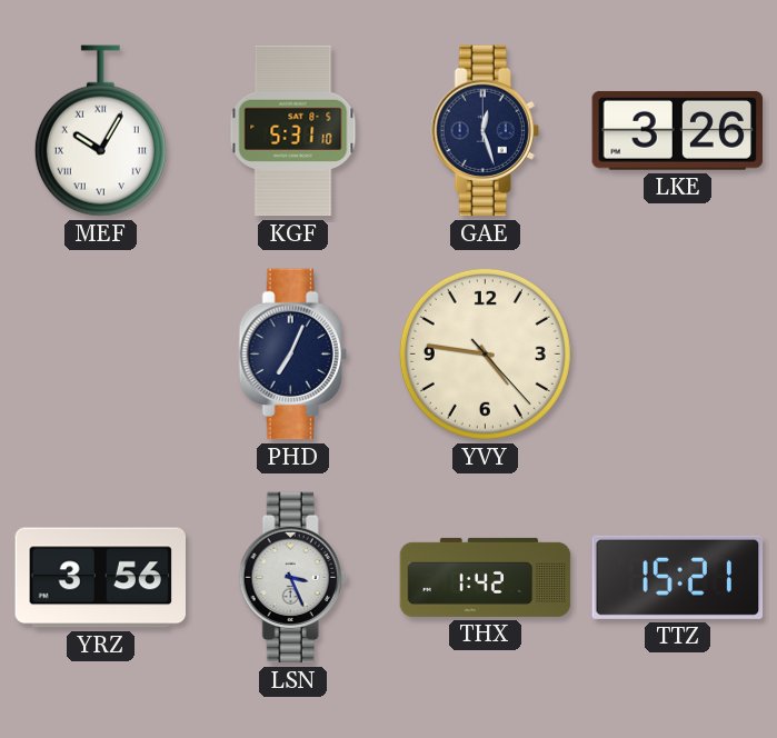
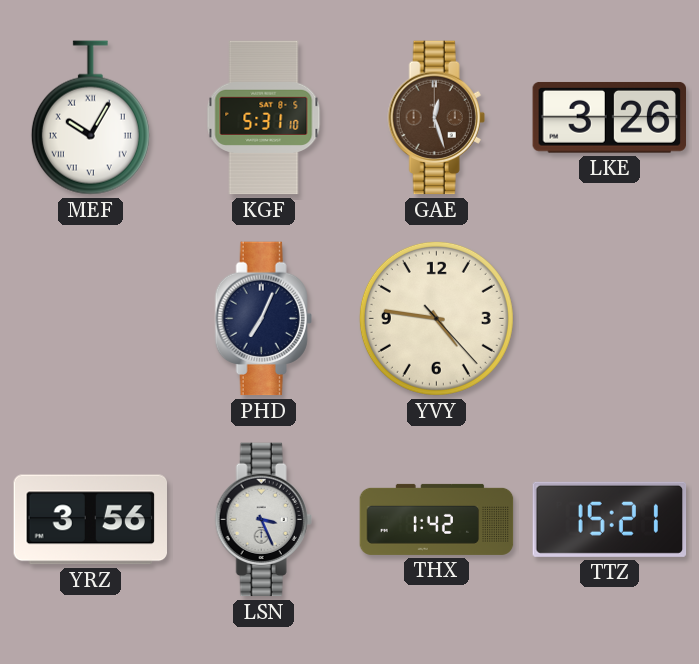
GAE dial: navy -> brown
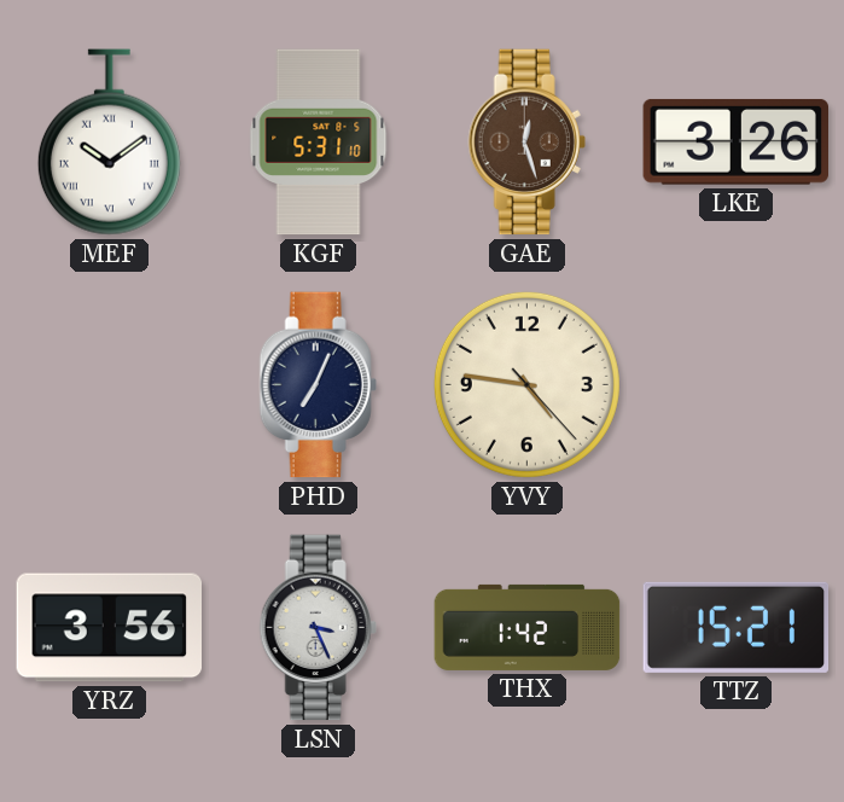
MEF: 10:05 -> 10:09
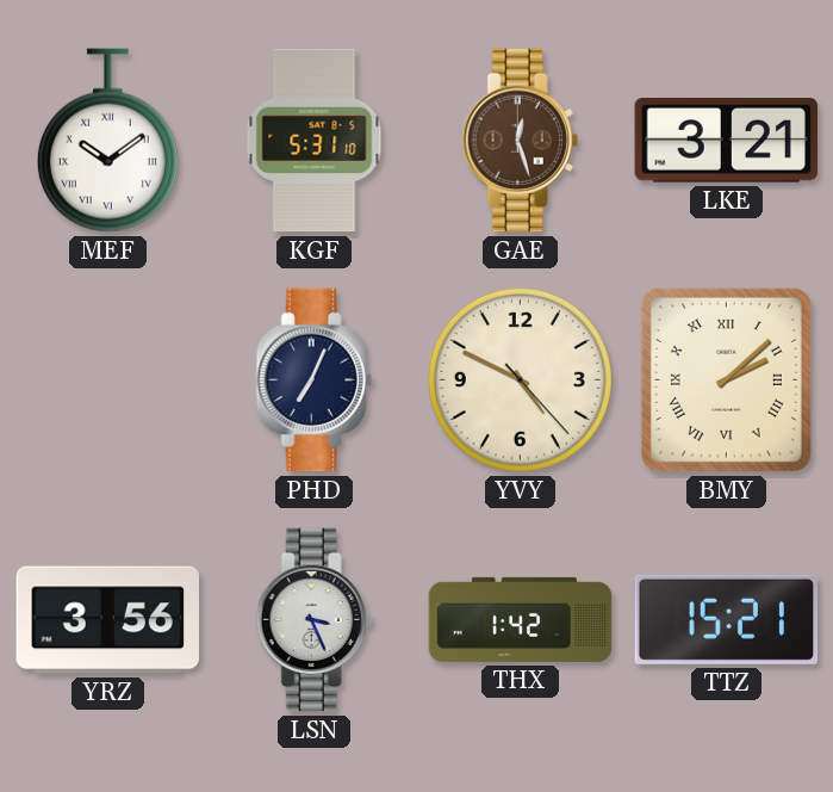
LKE: 3:26 -> 3:21
YVY: 4:46 -> 4:49
BMY: none -> 2:08
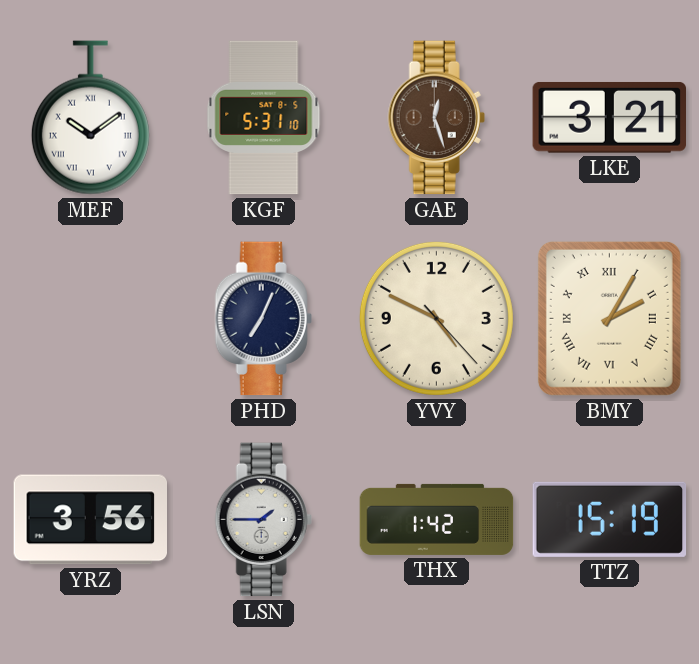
BMY: 2:08 -> 2:05
LSN: 3:26 -> 1:45
TTZ: 15:21 -> 15:19
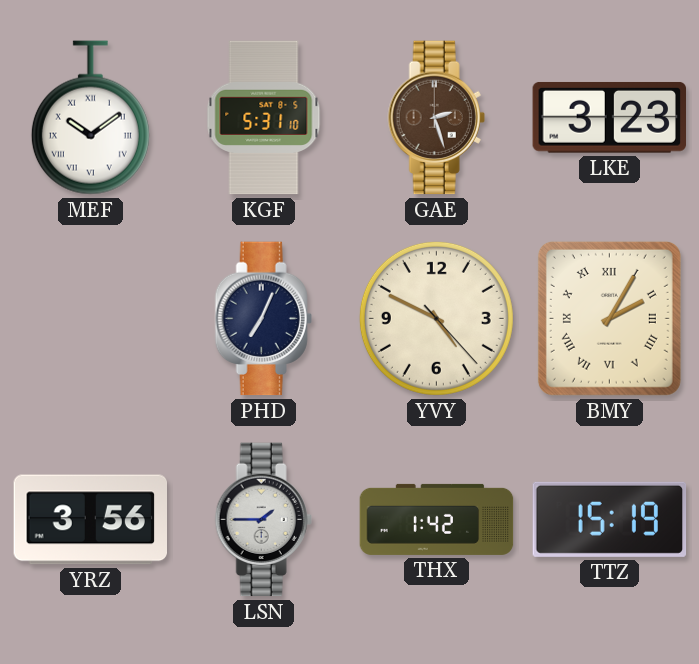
GAE: 12:27 -> 2:27
LKE: 3:21 -> 3:23
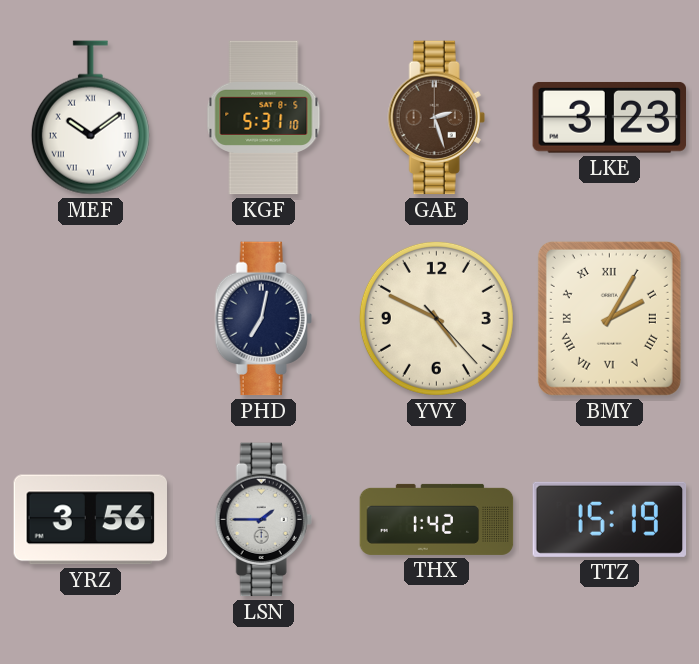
PHD: 7:04 -> 7:02
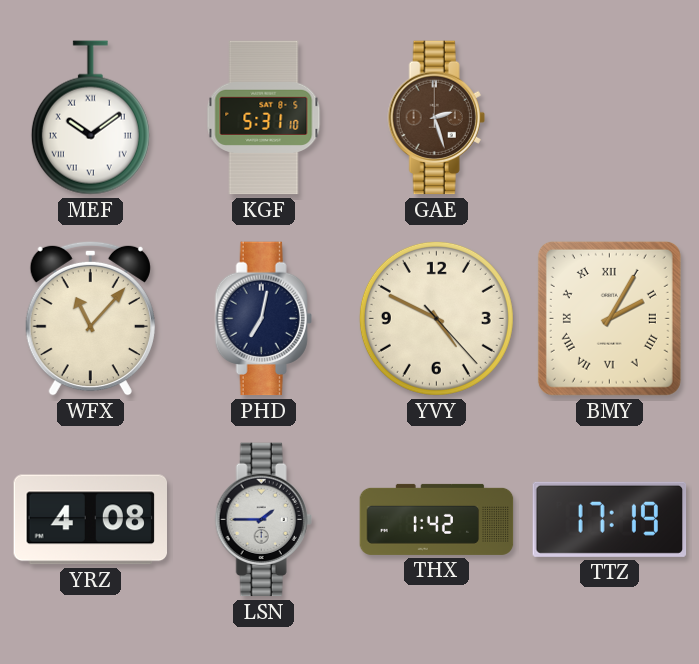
LKE: 3:23 -> none
WFX: none -> 11:07
YRZ: 3:56 -> 4:08
TTZ: 15:19 -> 17:19
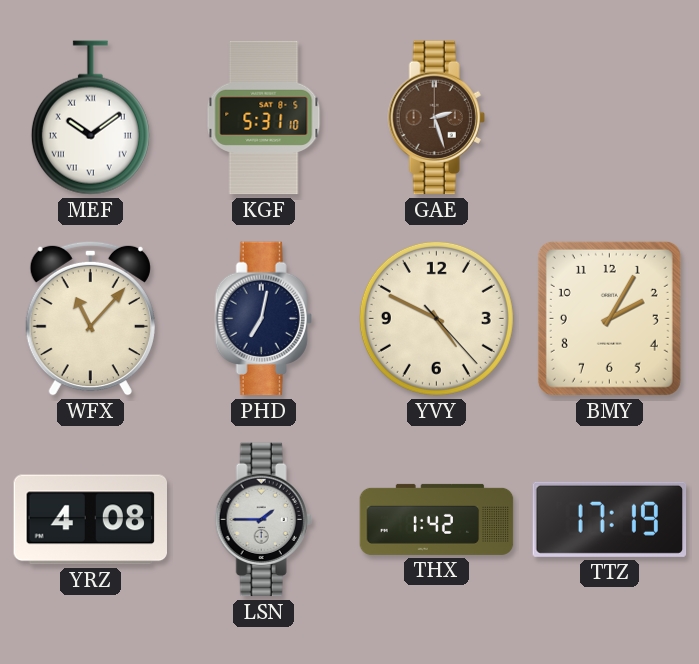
BMY numerals: Roman -> Arabic
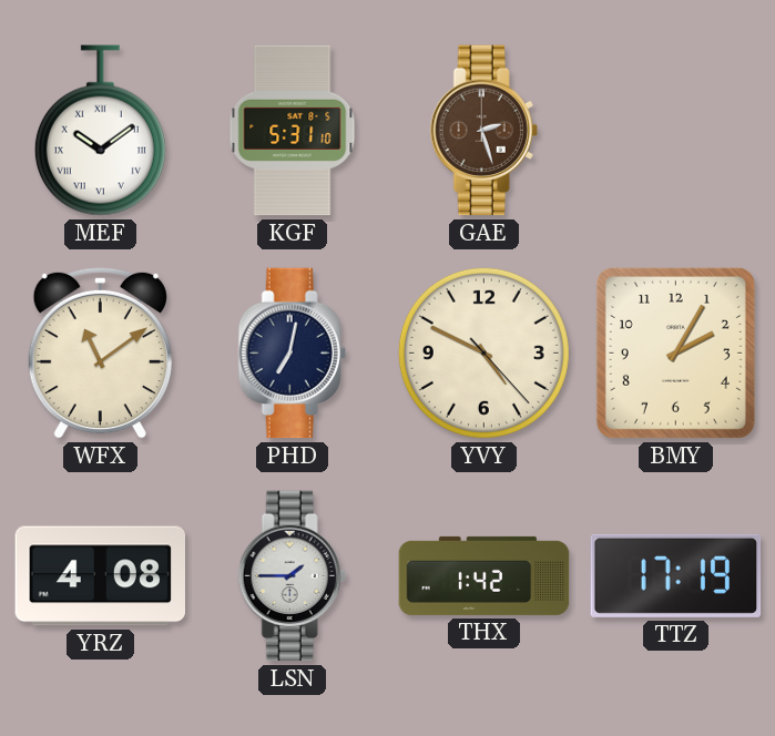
WFX: 11:07 -> 11:09
